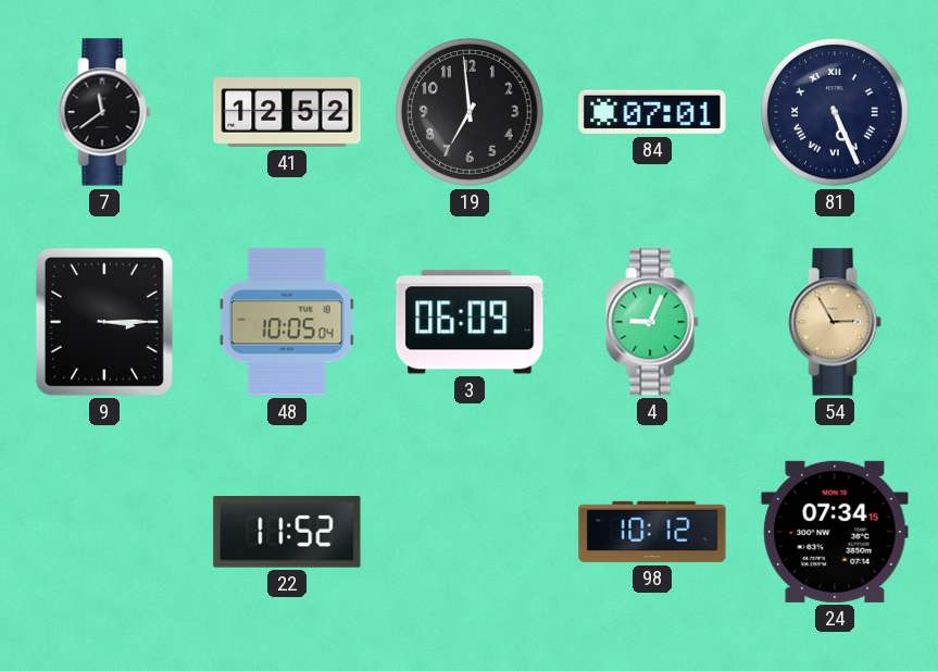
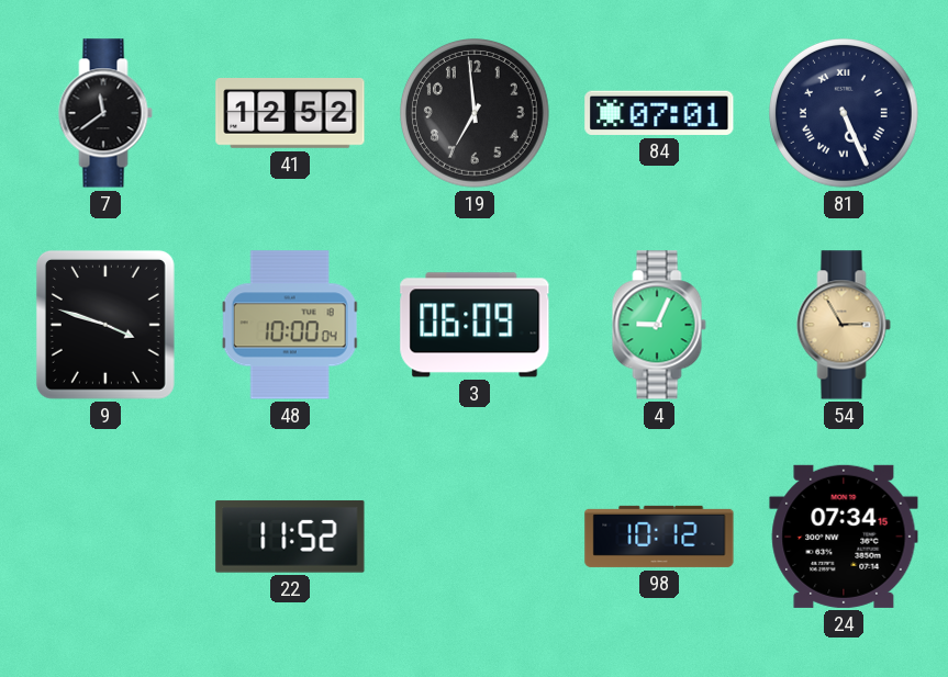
9: 3:15 -> 3:48
48: 10:05 -> 10:00
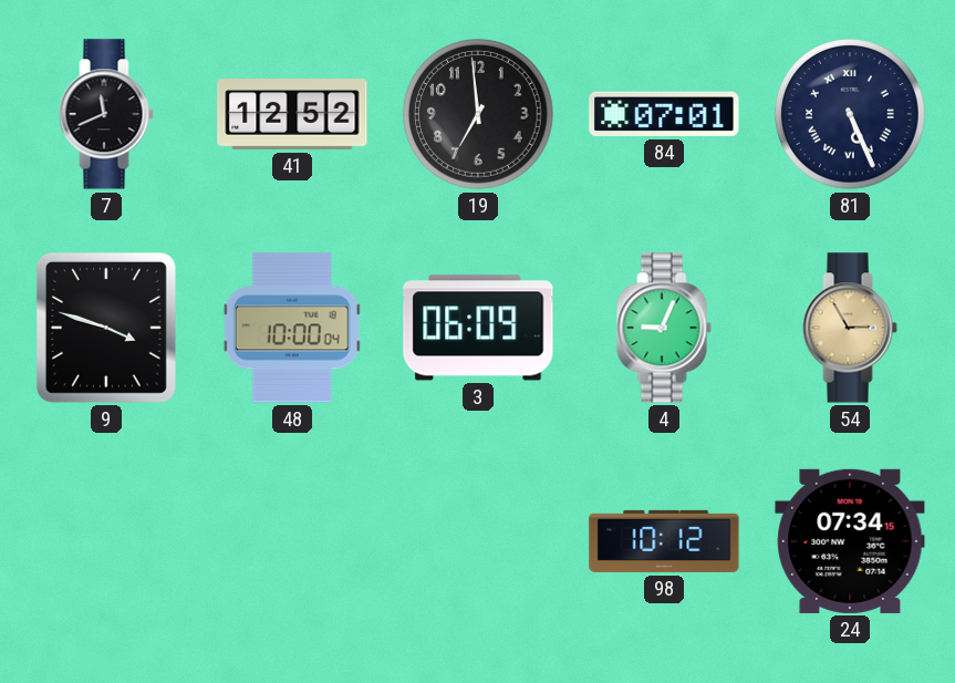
7: 11:39 -> 11:41
22: 11:52 -> none
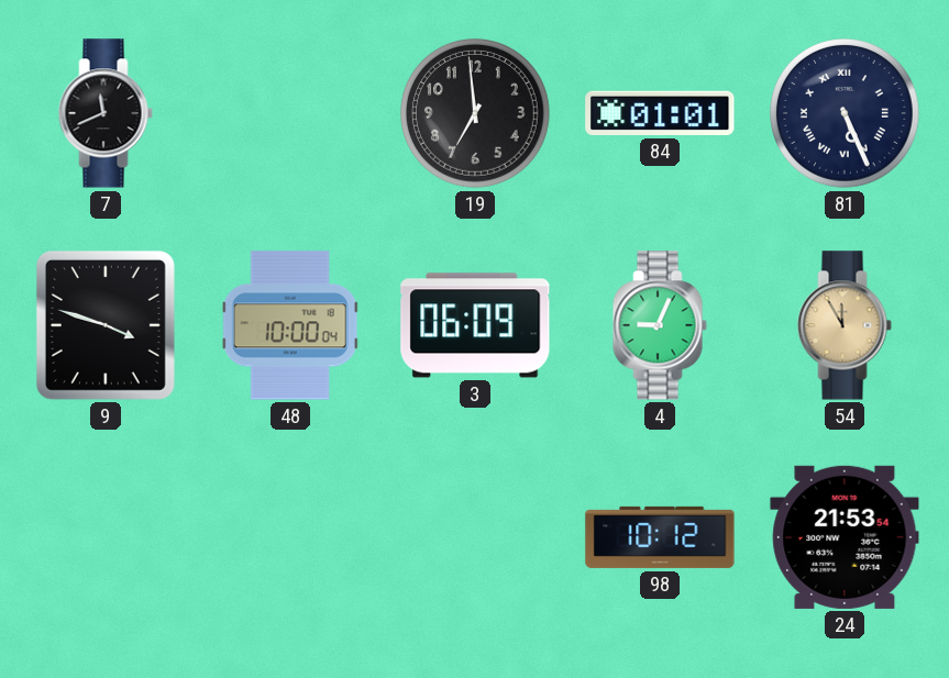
41: 12:52 -> none
84: 07:01 -> 01:01
54: 2:55 -> 11:55
24: 07:34 -> 21:53
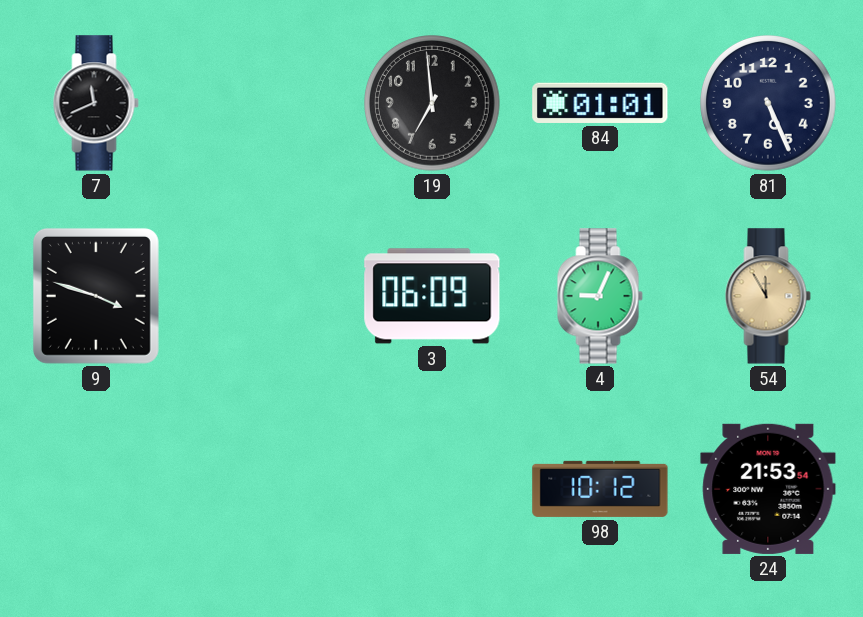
81 numerals: Roman -> Arabic
48: 10:00 -> none
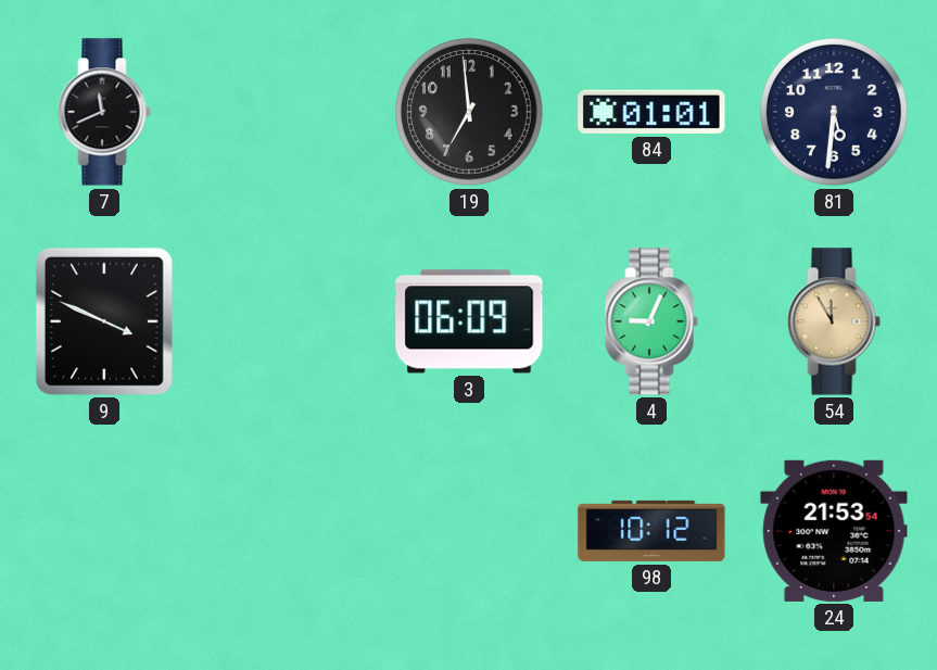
81: 5:26 -> 5:31
9: 3:48 -> 3:49
